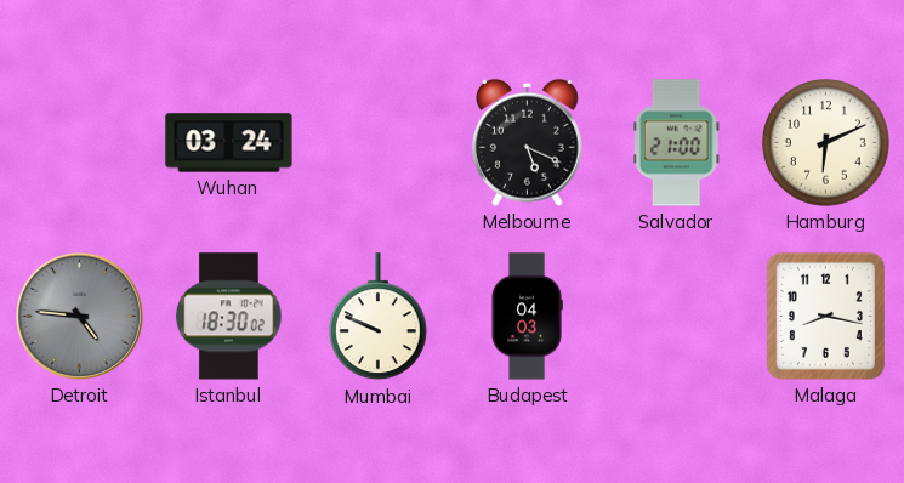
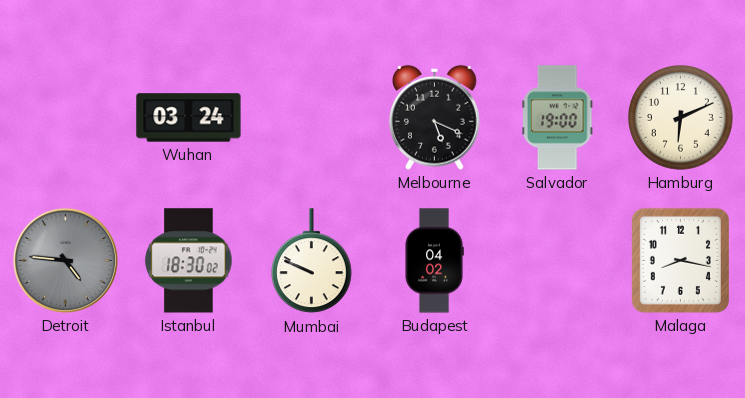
Salvador: 21:00 -> 19:00
Budapest: 04:03 -> 04:02
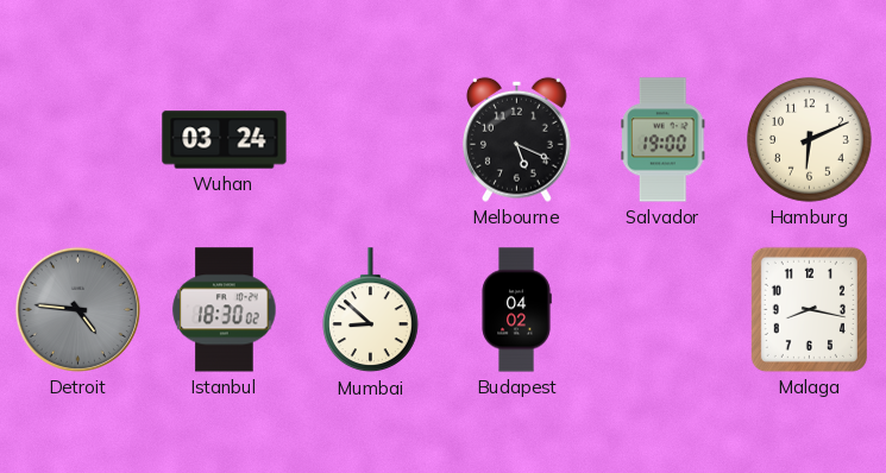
Mumbai: 9:49 -> 8:52
